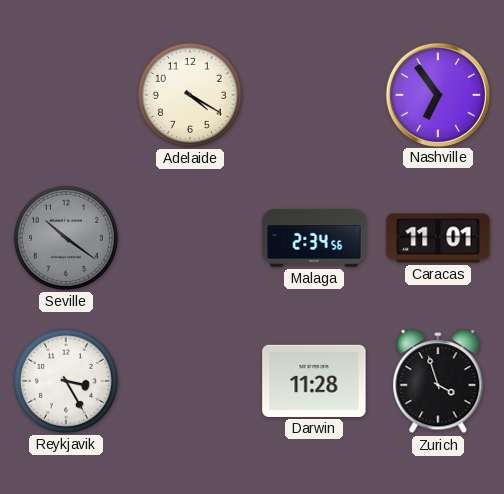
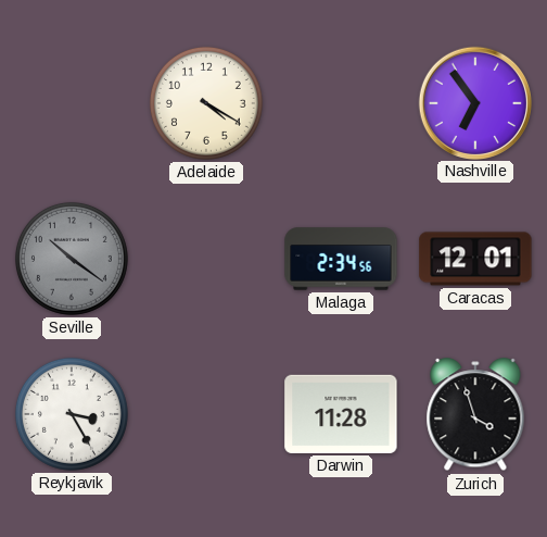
Caracas: 11:01 -> 12:01
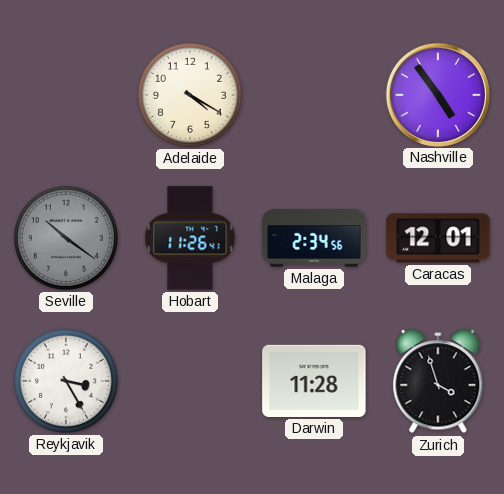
Nashville: 6:54 -> 4:54
Hobart: none -> 11:26
